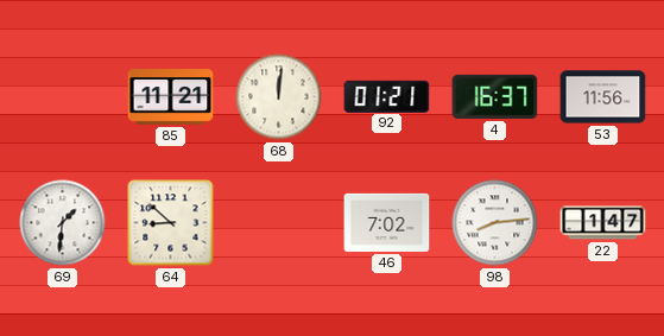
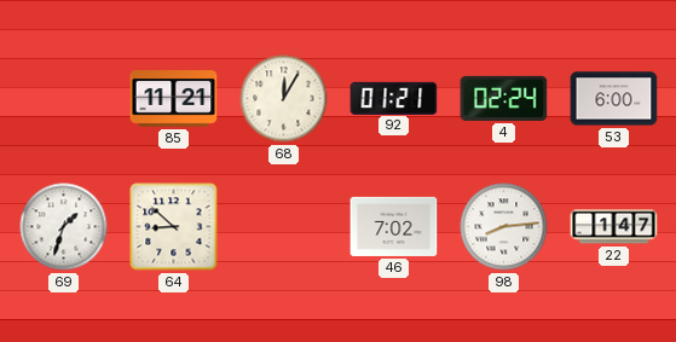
68: 12:01 -> 12:05
4: 16:37 -> 02:24
53: 11:56 -> 6:00
69: 1:31 -> 1:33
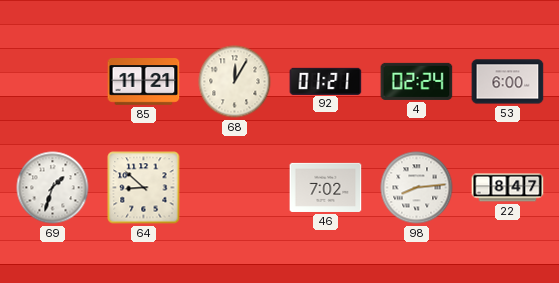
22: 1:47 -> 8:47
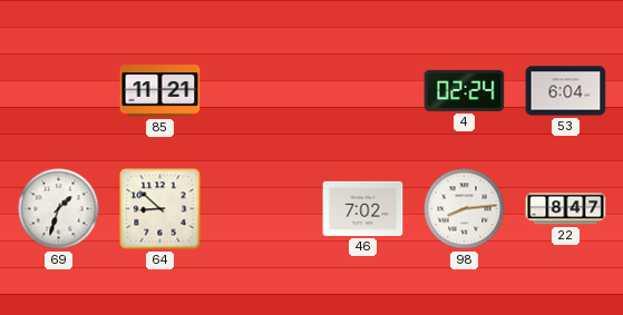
68: 12:05 -> none
92: 01:21 -> none
53: 6:00 -> 6:04
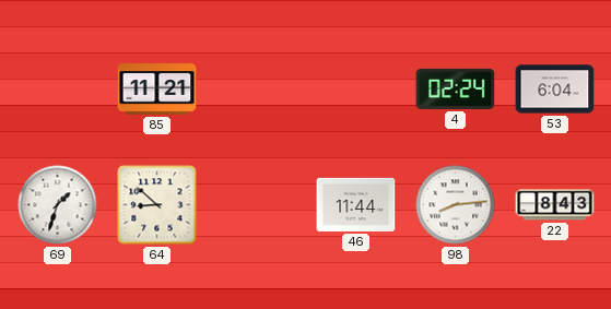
46: 7:02 -> 11:44
22: 8:47 -> 8:43
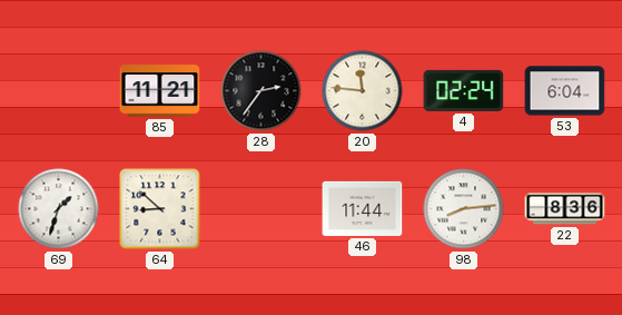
28: none -> 2:36
20: none -> 11:46
22: 8:43 -> 8:36
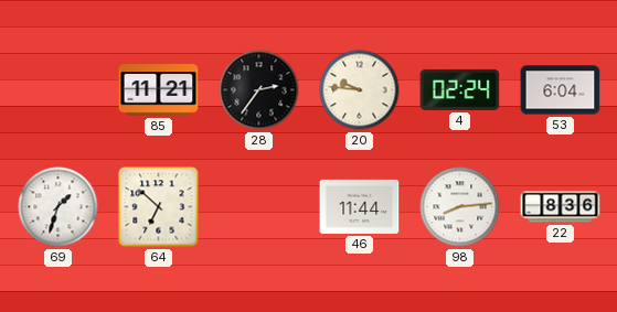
20: 11:46 -> 9:46
64: 8:52 -> 6:52
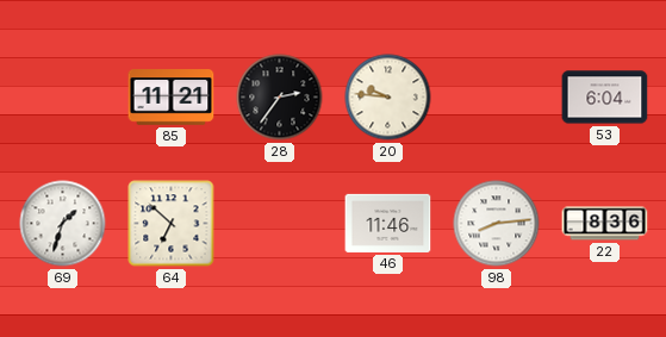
4: 02:24 -> none
46: 11:44 -> 11:46
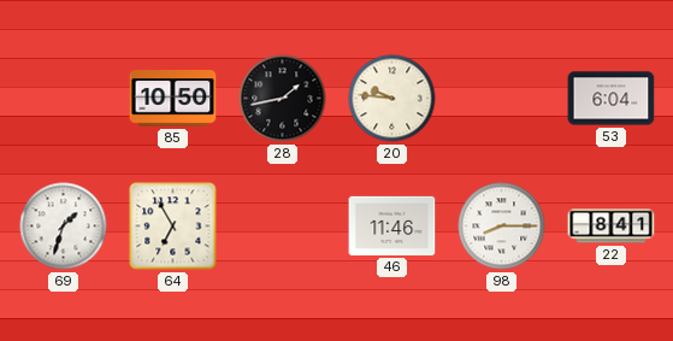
85: 11:21 -> 10:50
28: 2:36 -> 1:43
64: 6:52 -> 6:55
98: 8:14 -> 8:15
22: 8:36 -> 8:41
